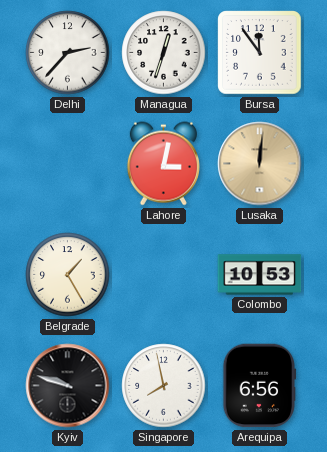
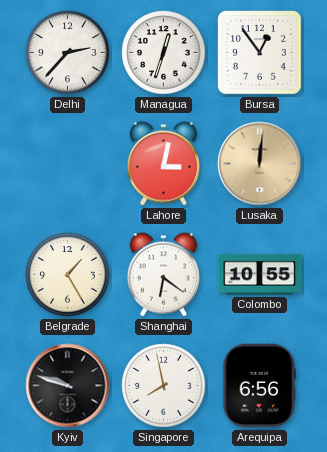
Bursa: 11:54 -> 12:54
Shanghai: none -> 6:21
Colombo: 10:53 -> 10:55
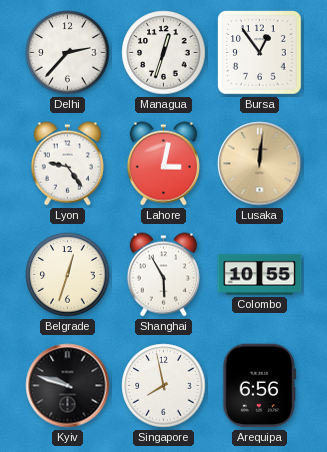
Lyon: none -> 9:24
Belgrade: 1:25 -> 12:33
Shanghai: 6:21 -> 5:55
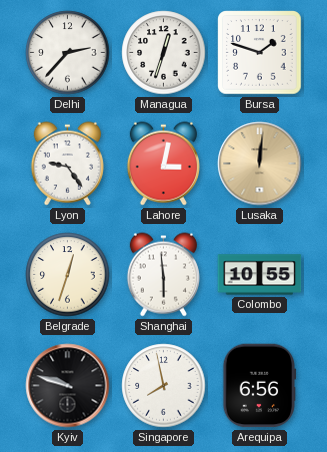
Bursa: 12:54 -> 1:48
Shanghai: 5:55 -> 5:59
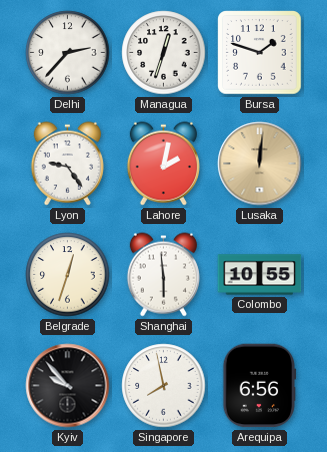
Lahore: 3:02 -> 2:02
Kyiv: 9:48 -> 9:53
